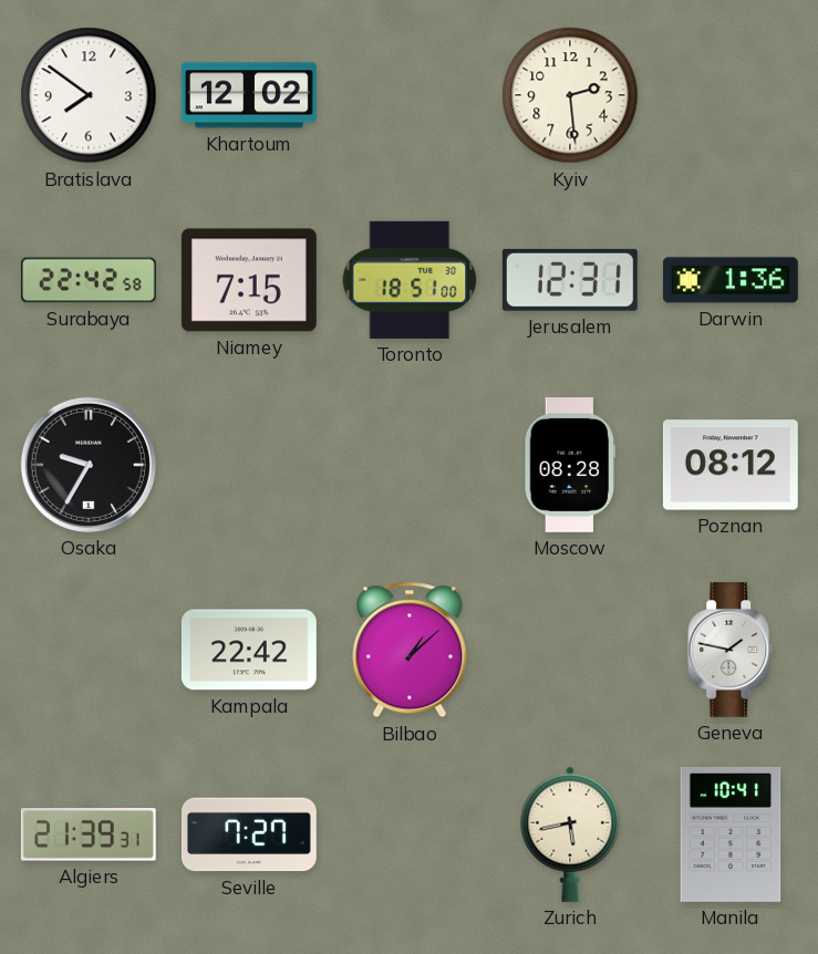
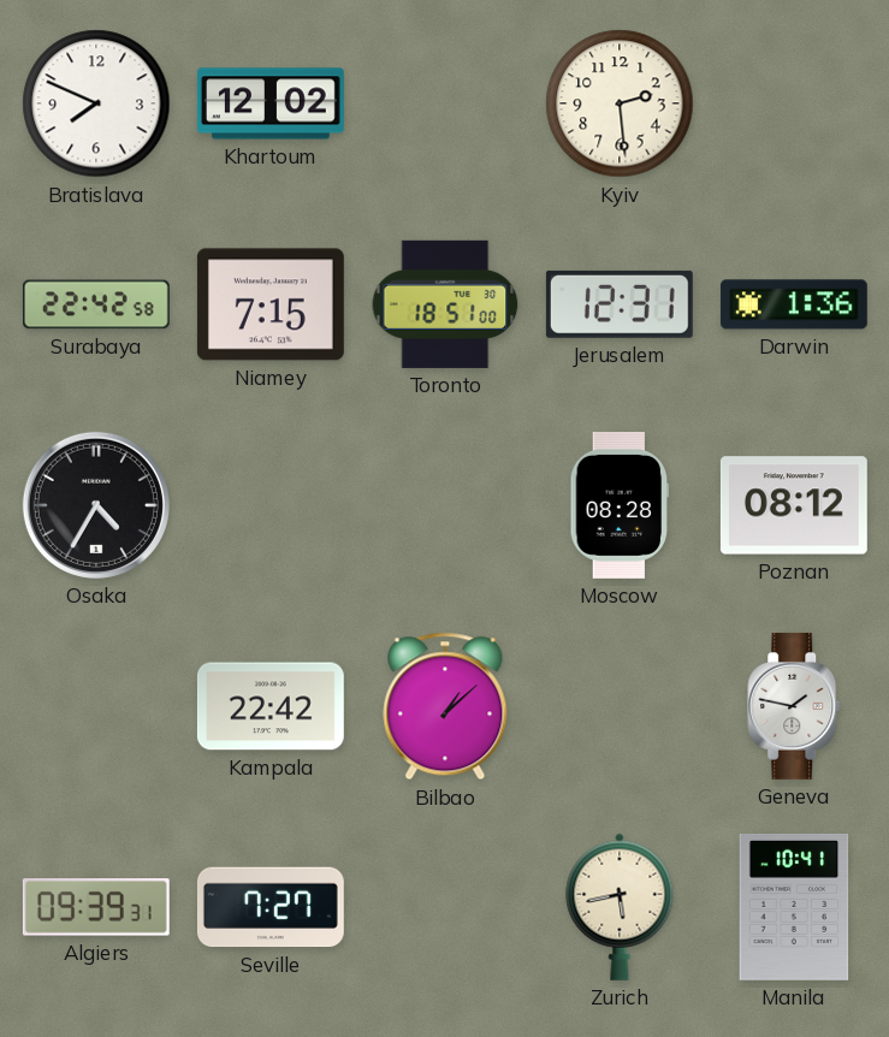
Bratislava: 7:51 -> 7:49
Osaka: 9:35 -> 4:35
Algiers: 21:39 -> 09:39
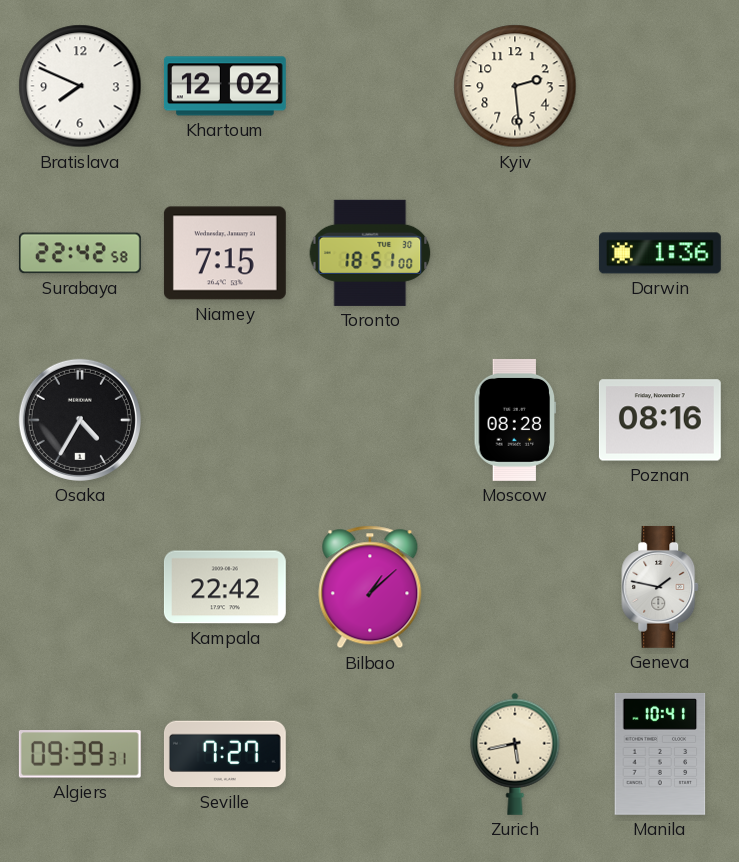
Jerusalem: 12:31 -> none
Poznan: 08:12 -> 08:16
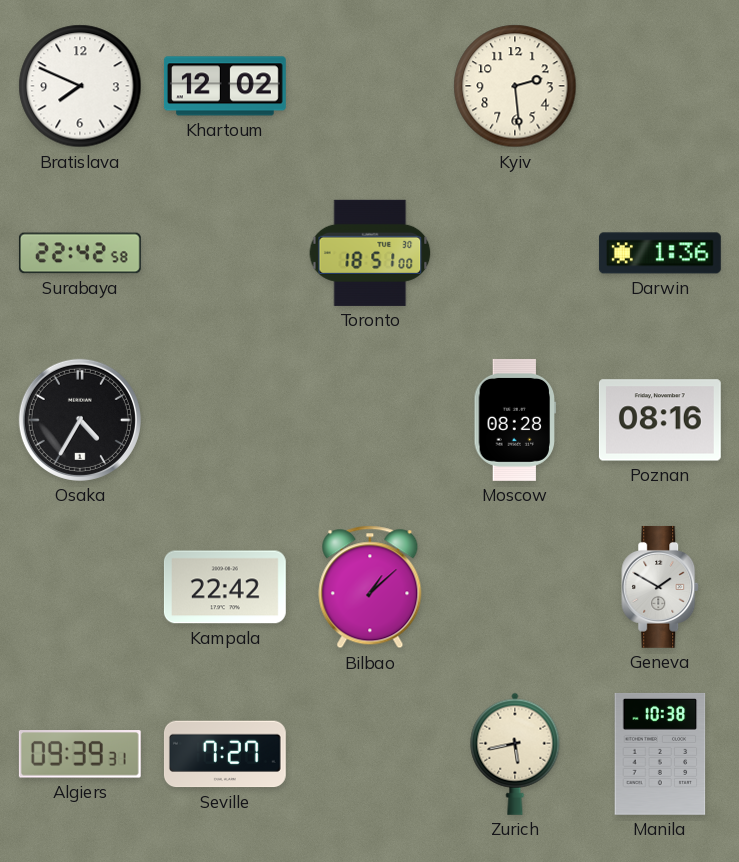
Niamey: 7:15 -> none
Geneva: 1:47 -> 1:50
Manila: 10:41 -> 10:38
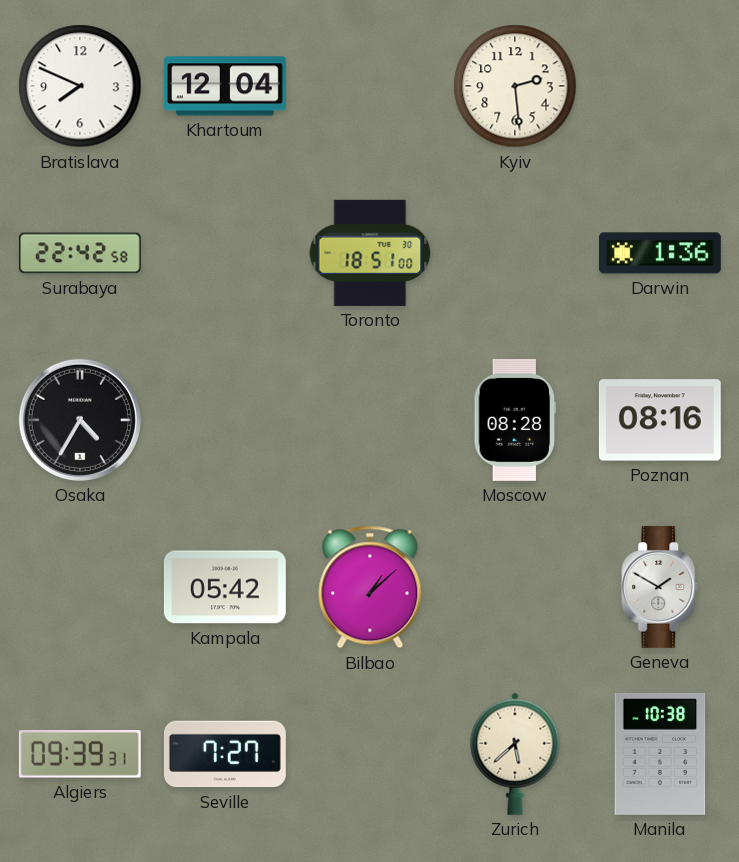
Khartoum: 12:02 -> 12:04
Kampala: 22:42 -> 05:42
Zurich: 5:43 -> 5:38
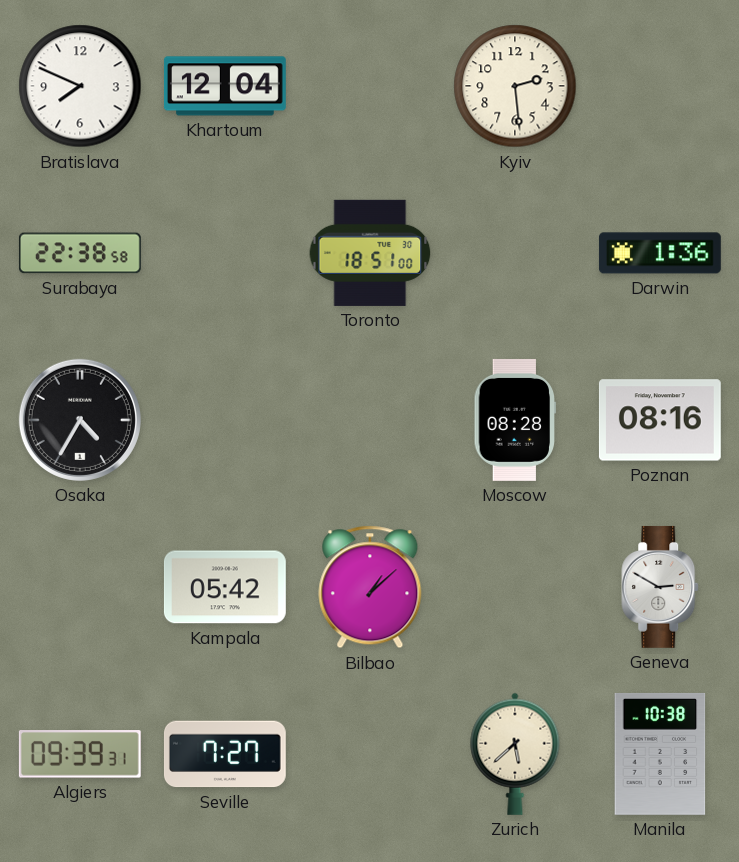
Surabaya: 22:42 -> 22:38
Geneva: 1:50 -> 2:50
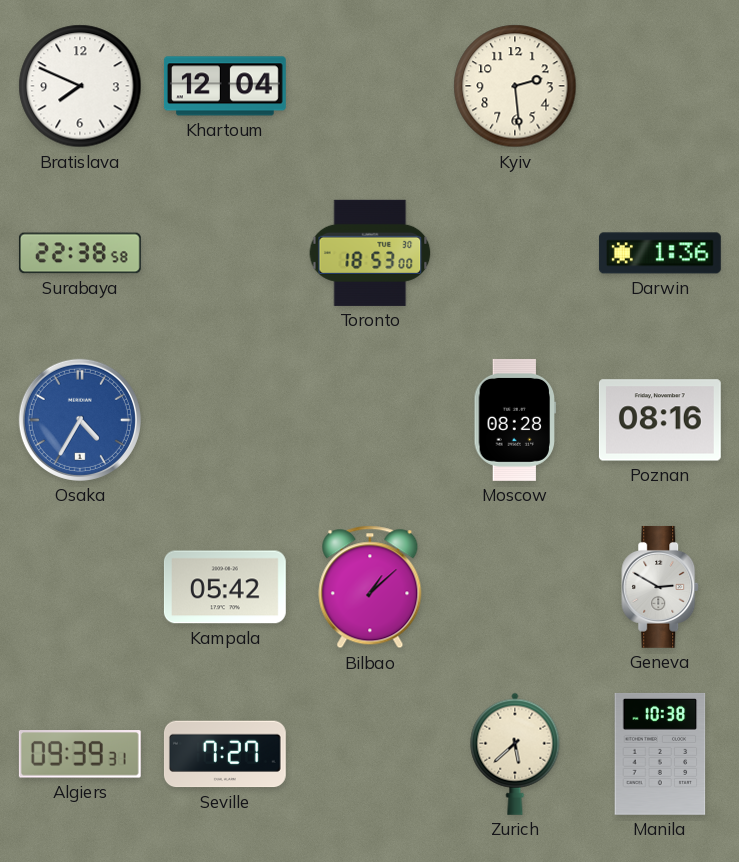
Toronto: 18:51 -> 18:53
Osaka dial: black -> blue
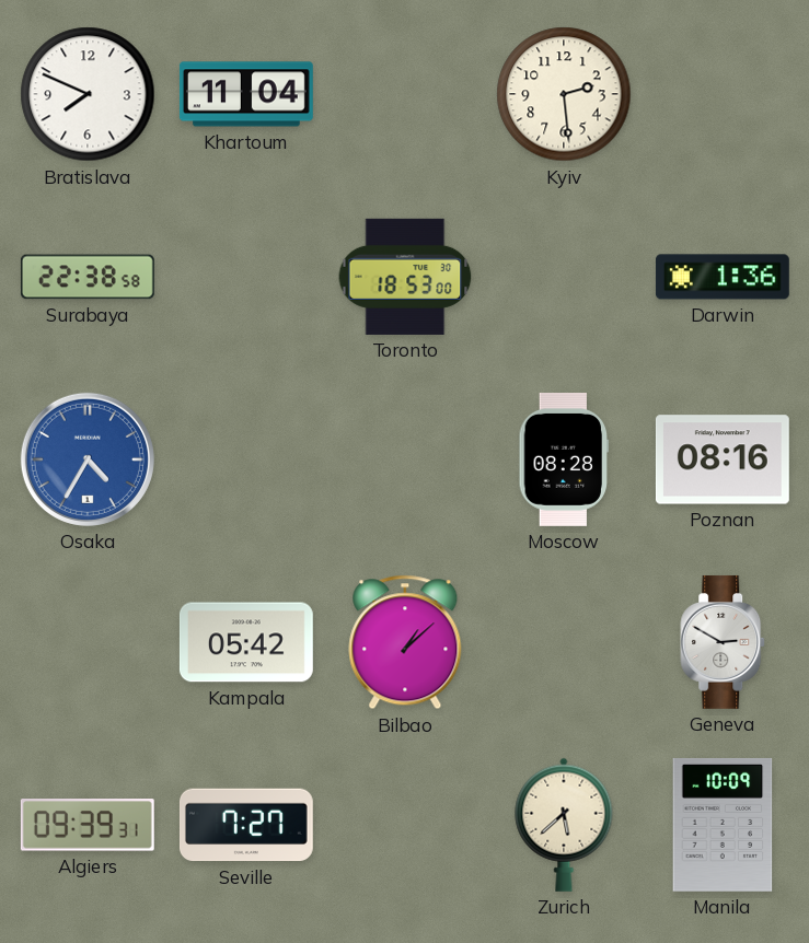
Khartoum: 12:04 -> 11:04
Manila: 10:38 -> 10:09
